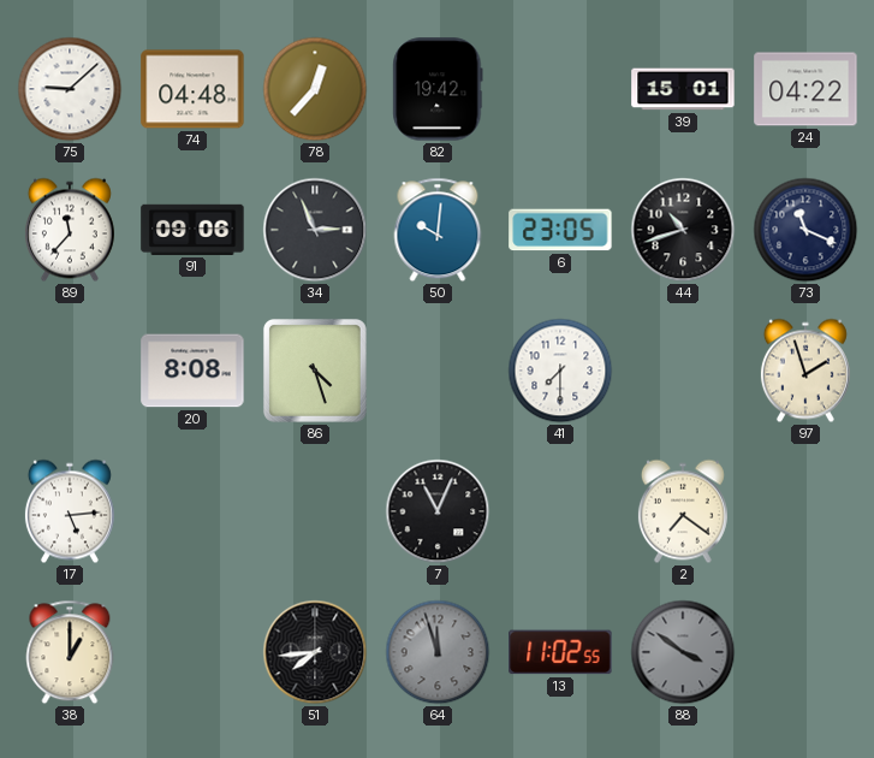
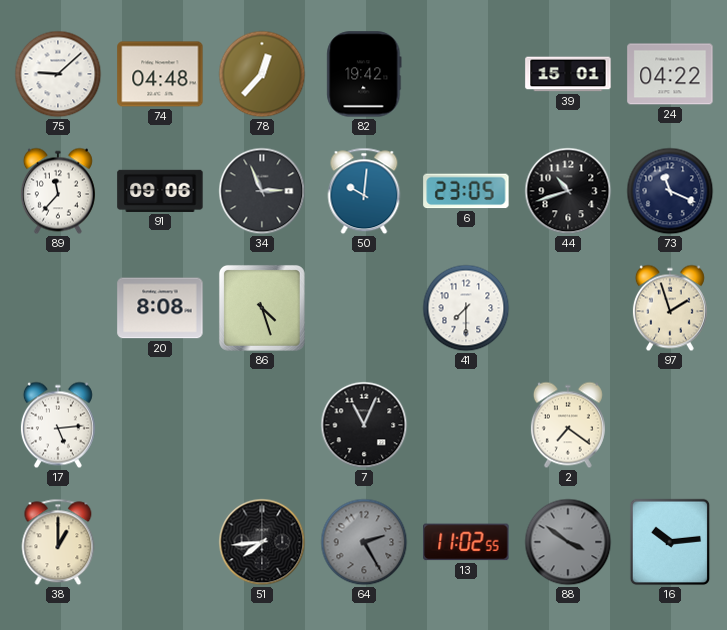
64: 11:57 -> 2:25
16: none -> 10:14
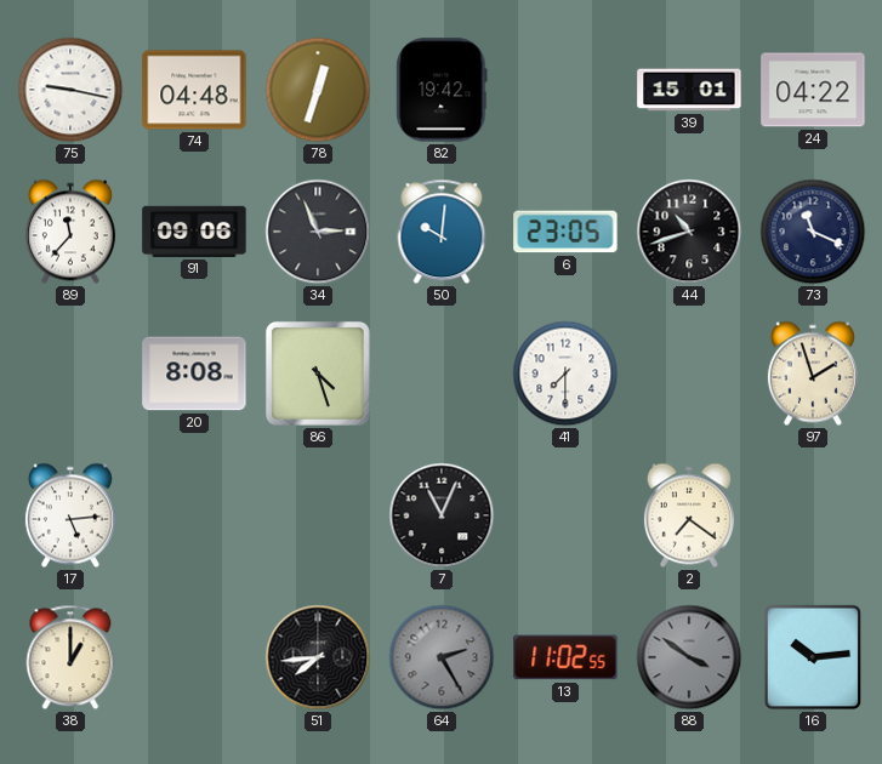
75: 9:08 -> 9:17
78: 12:37 -> 12:33
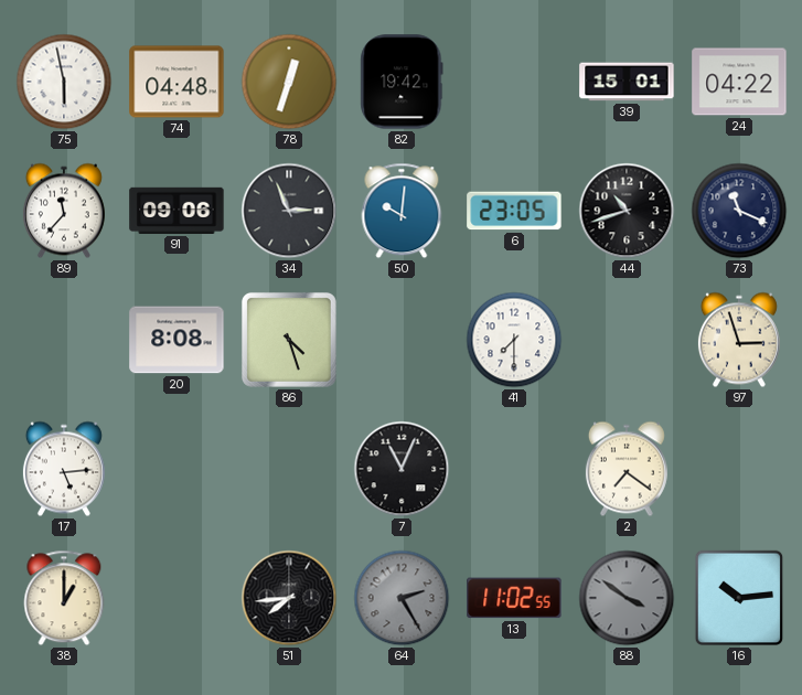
75: 9:17 -> 5:58
97: 1:57 -> 2:57
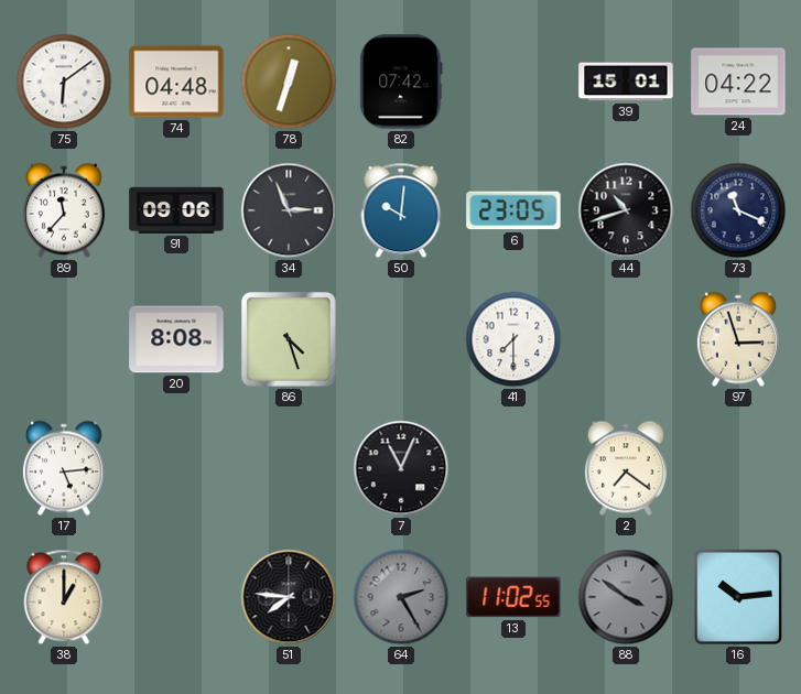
75: 5:58 -> 6:09
82: 19:42 -> 07:42
51: 7:44 -> 7:46
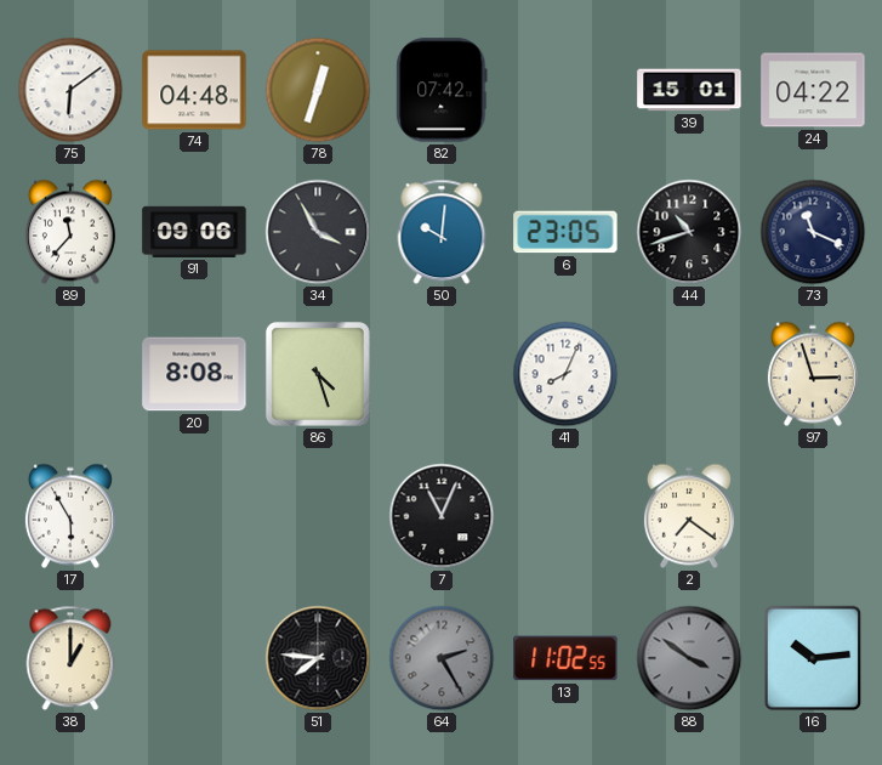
34: 2:56 -> 3:55
41: 7:30 -> 8:04
17: 5:14 -> 5:55
